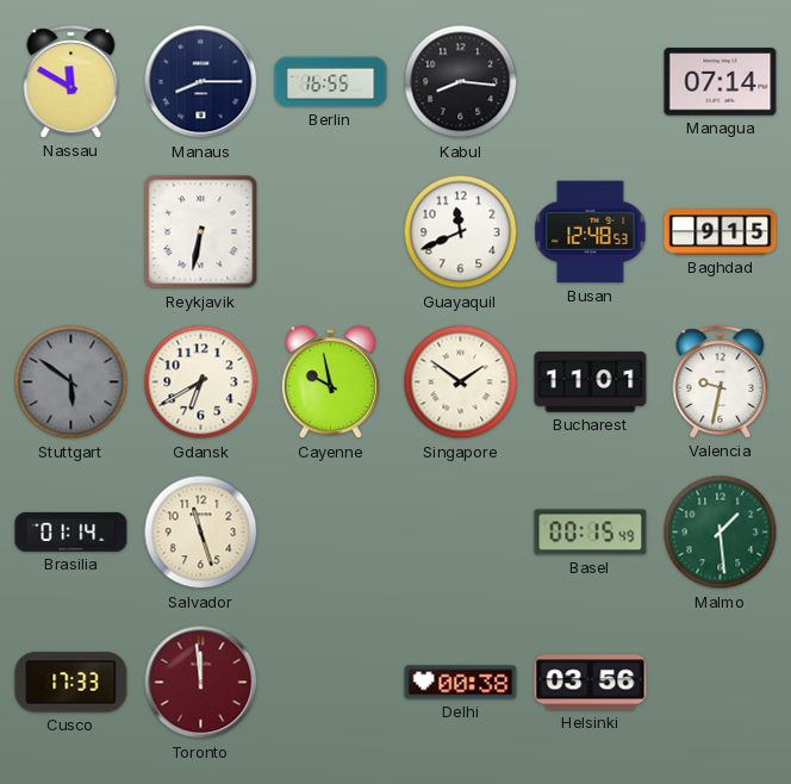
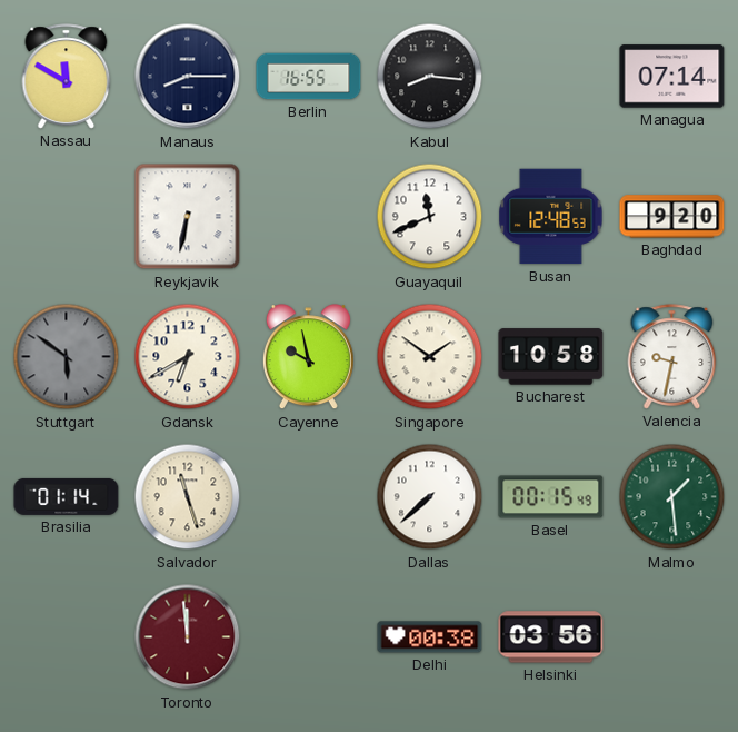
Baghdad: 9:15 -> 9:20
Bucharest: 11:01 -> 10:58
Dallas: none -> 7:38
Cusco: 17:33 -> none
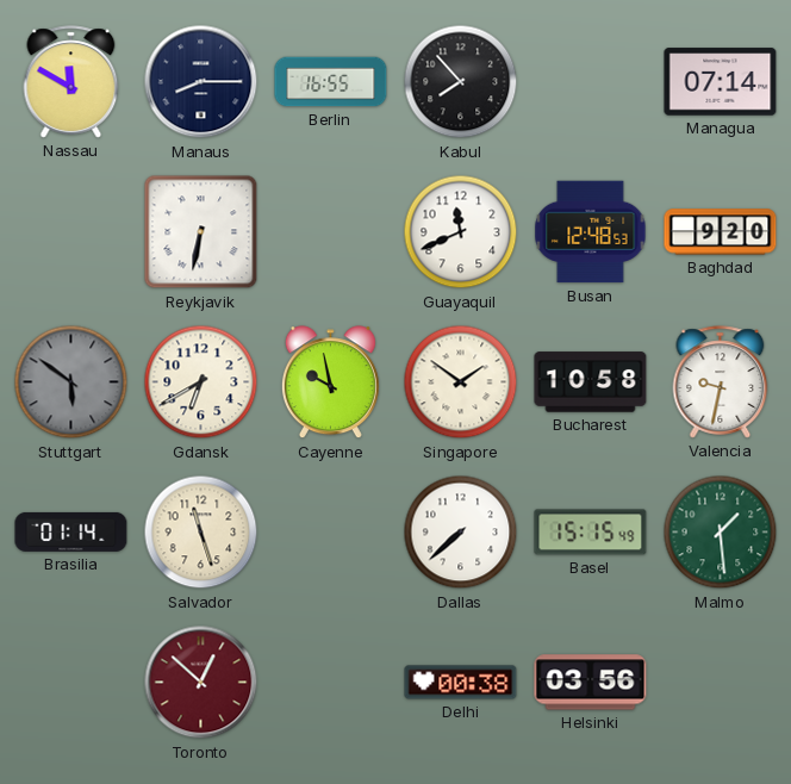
Kabul: 8:16 -> 7:53
Basel: 00:15 -> 15:15
Toronto: 11:59 -> 12:52
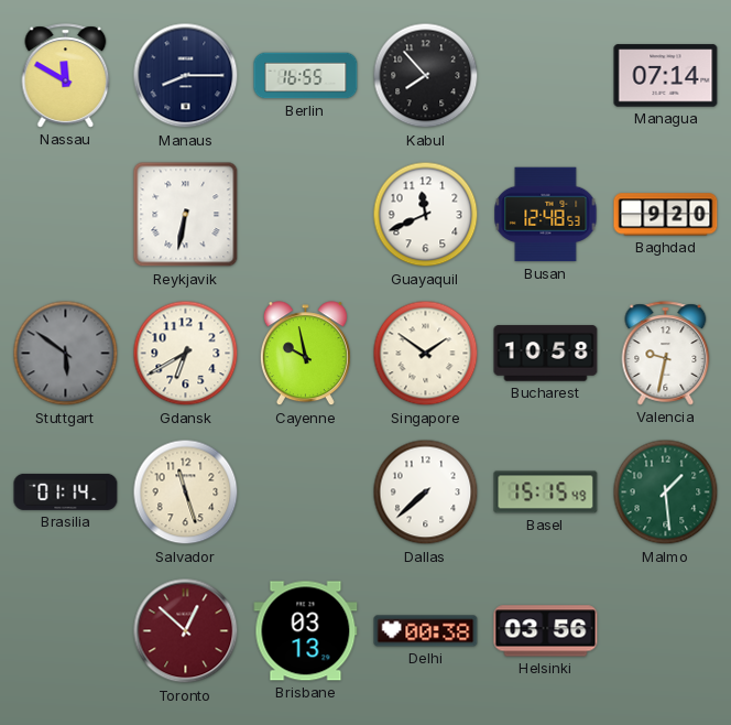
Brisbane: none -> 03:13
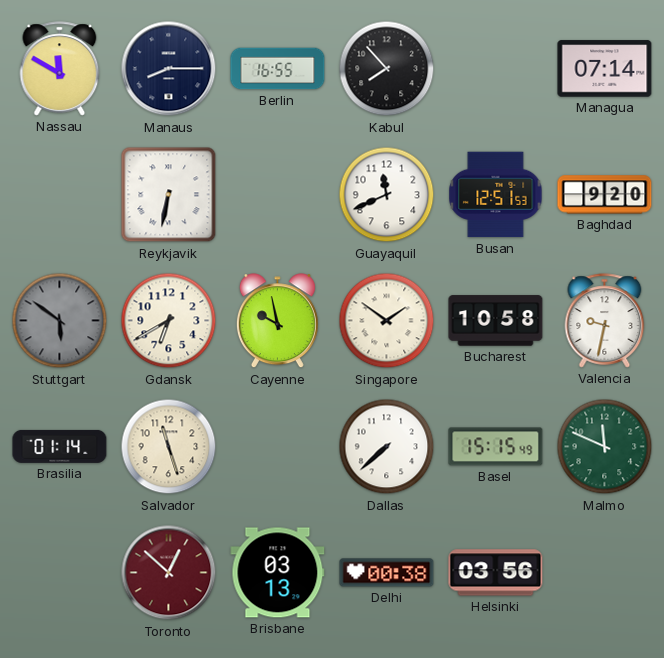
Busan: 12:48 -> 12:51
Malmo: 1:29 -> 11:49
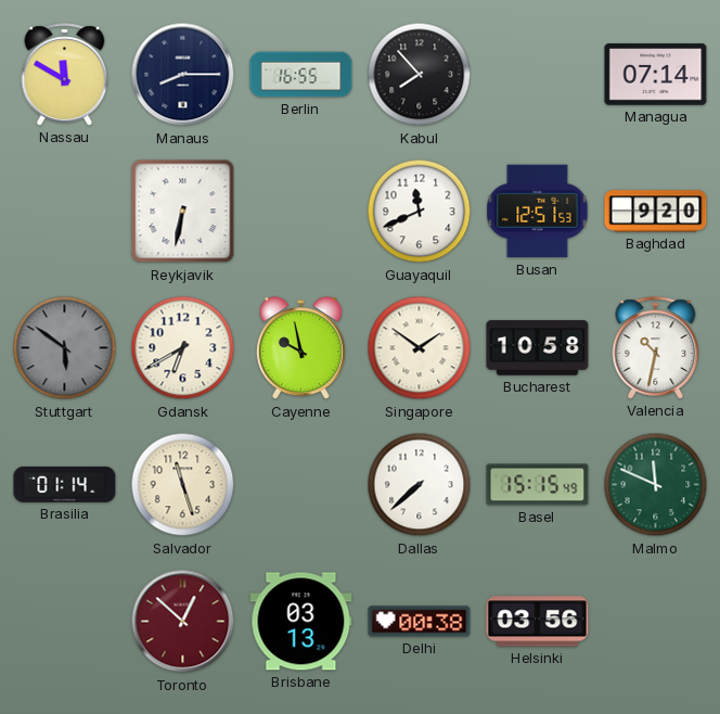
Valencia: 9:32 -> 10:32
